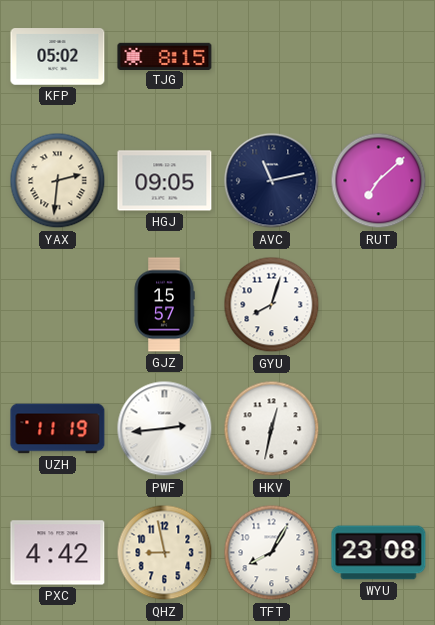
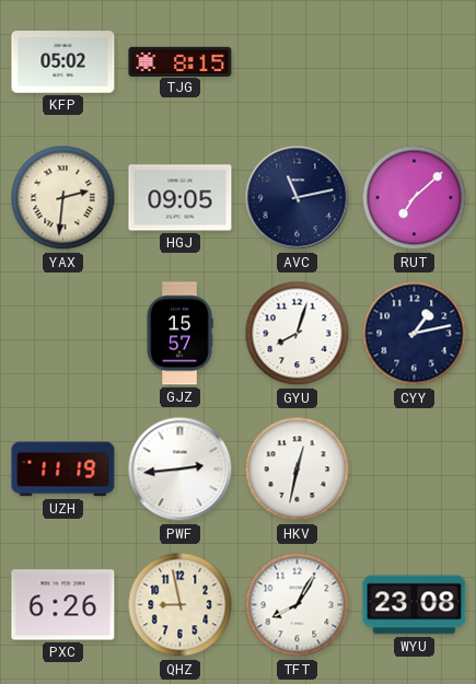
CYY: none -> 1:13
PXC: 4:42 -> 6:26
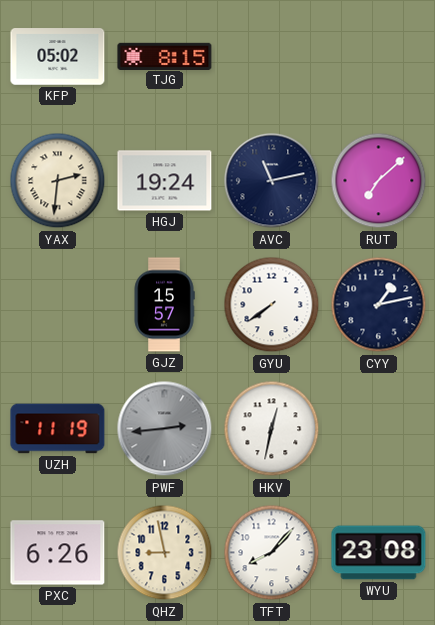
HGJ: 09:05 -> 19:24
GYU: 8:03 -> 7:39
PWF dial: white -> grey
TFT: 8:05 -> 8:07
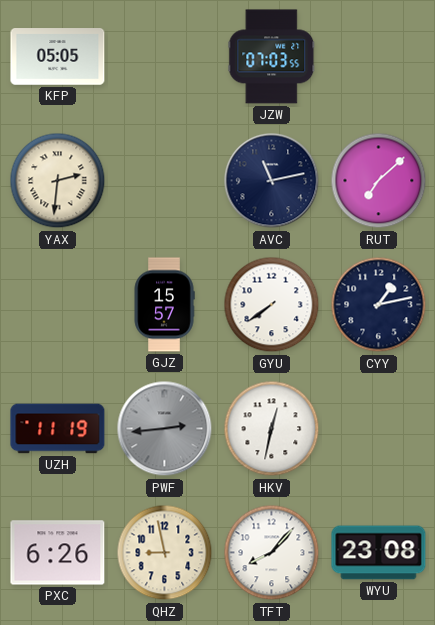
KFP: 05:02 -> 05:05
TJG: 8:15 -> none
JZW: none -> 07:03
HGJ: 19:24 -> none
